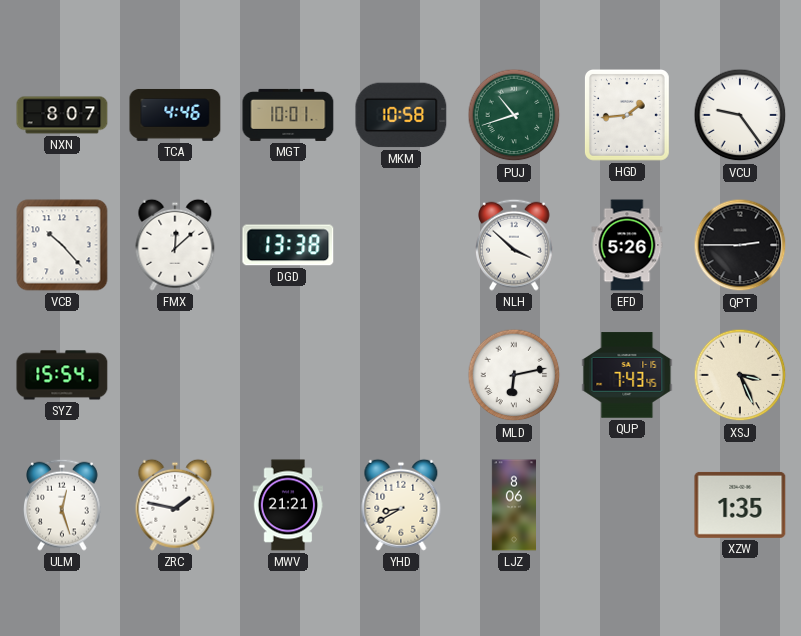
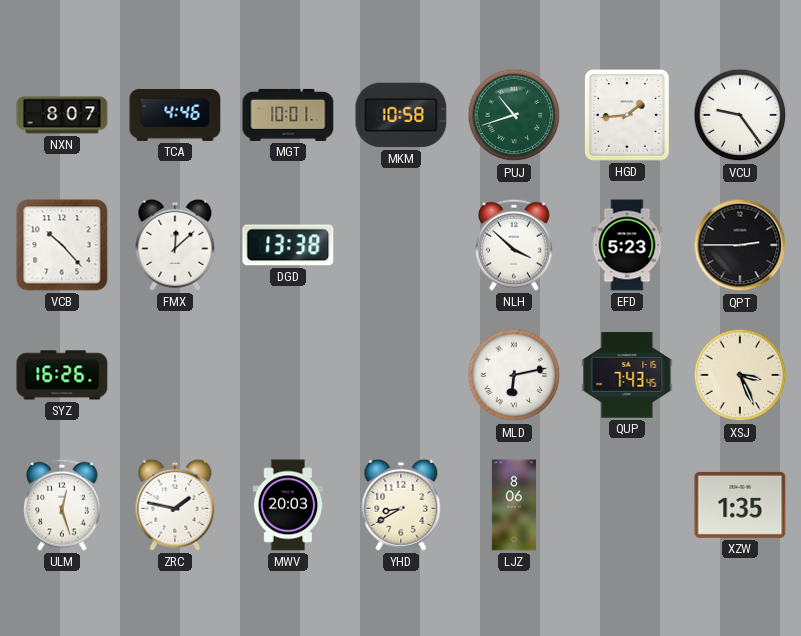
EFD: 5:26 -> 5:23
SYZ: 15:54 -> 16:26
MWV: 21:21 -> 20:03
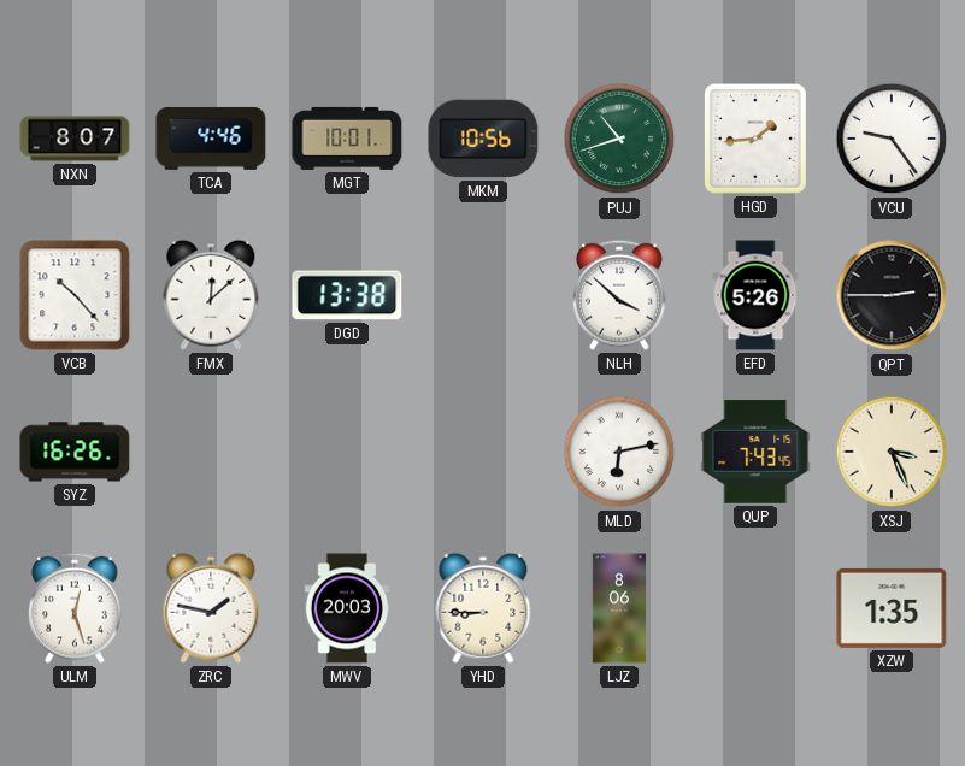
MKM: 10:58 -> 10:56
EFD: 5:23 -> 5:26
YHD: 8:40 -> 8:45
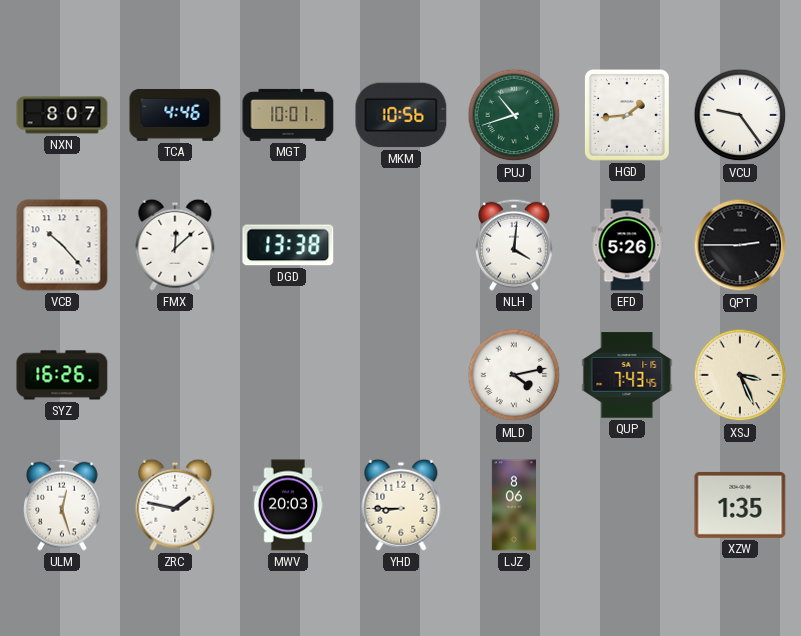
NLH: 3:52 -> 4:01
MLD: 6:13 -> 4:13
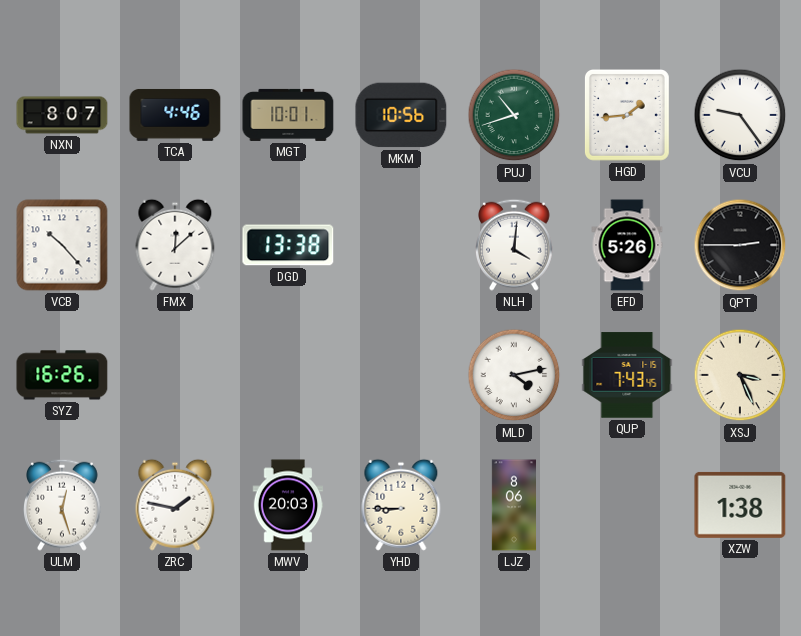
XZW: 1:35 -> 1:38
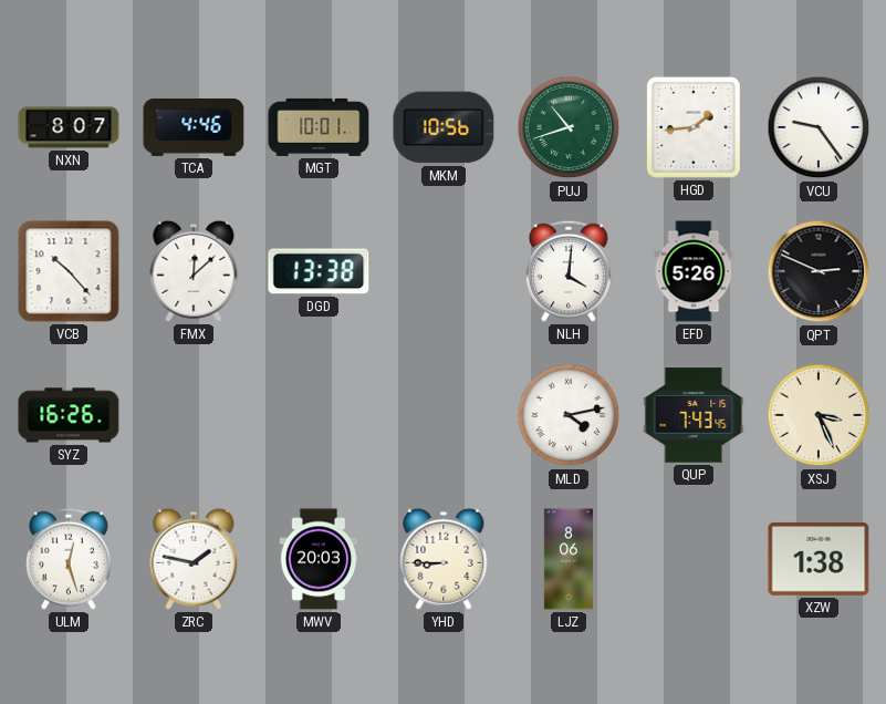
QPT: 2:45 -> 2:49
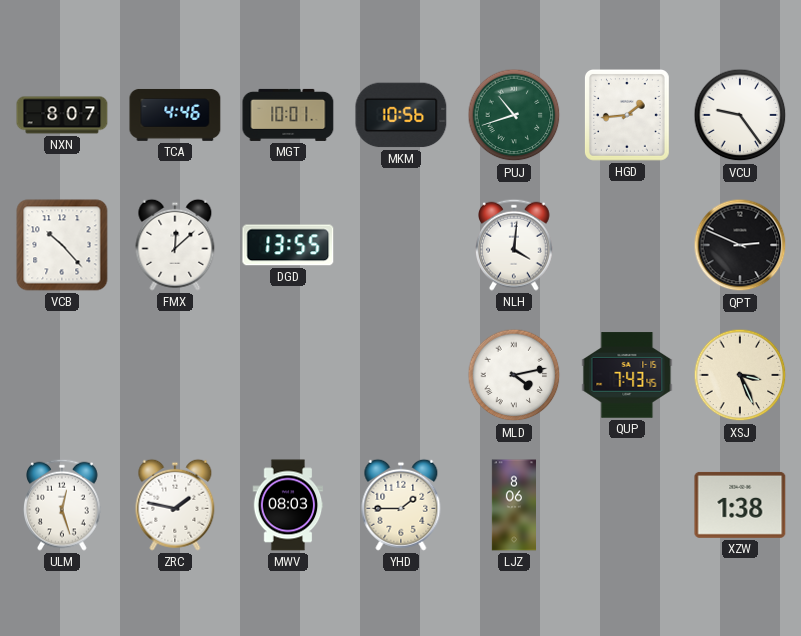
DGD: 13:38 -> 13:55
EFD: 5:26 -> none
SYZ: 16:26 -> none
MWV: 20:03 -> 08:03
YHD: 8:45 -> 1:45
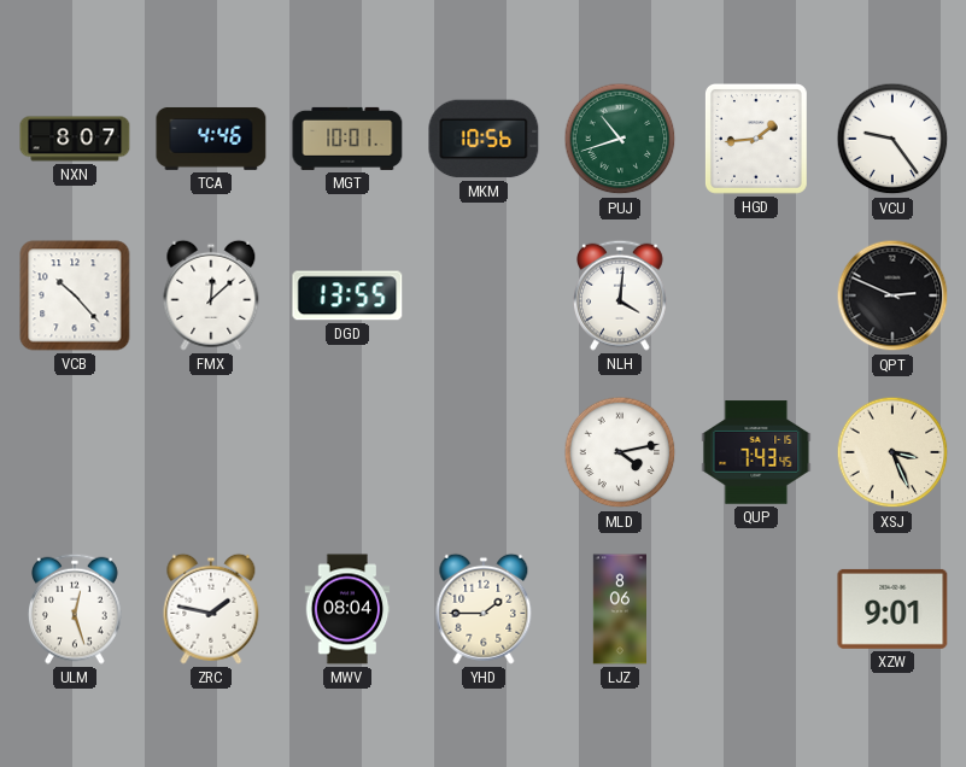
MWV: 08:03 -> 08:04
XZW: 1:38 -> 9:01
